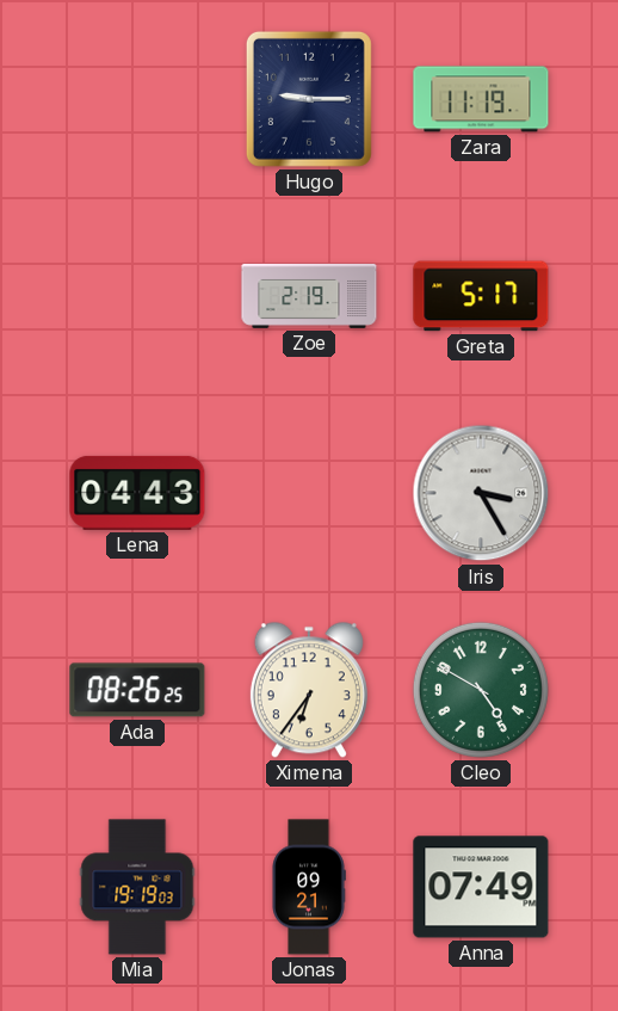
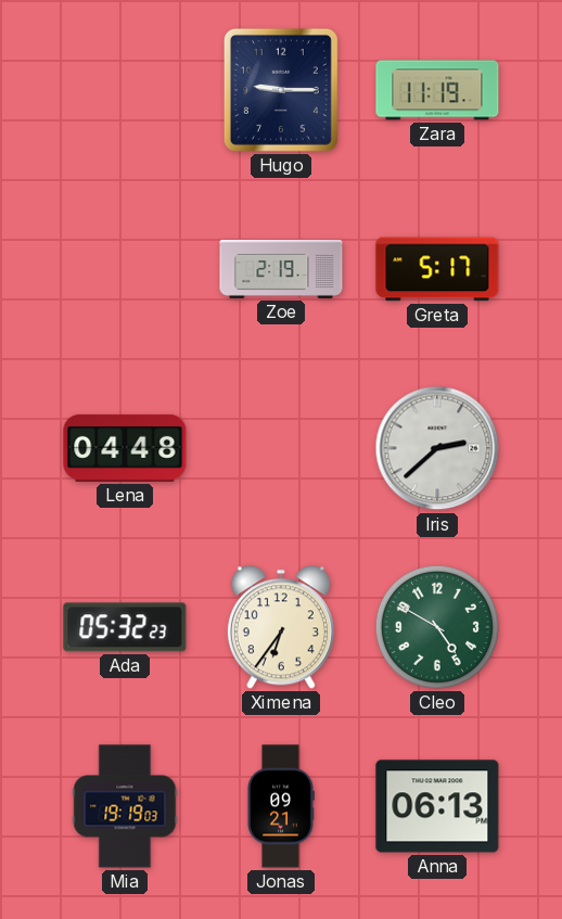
Lena: 04:43 -> 04:48
Iris: 3:25 -> 2:38
Ada: 08:26 -> 05:32
Anna: 07:49 -> 06:13
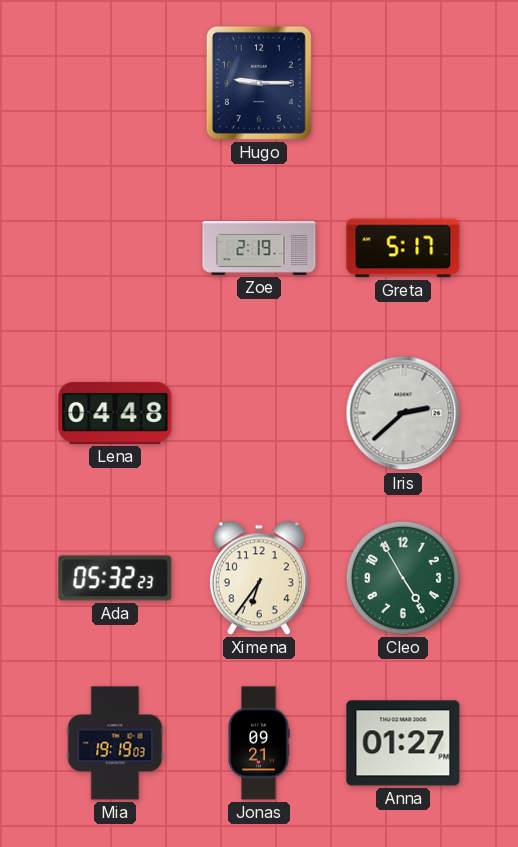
Zara: 11:19 -> none
Cleo: 4:50 -> 4:55
Anna: 06:13 -> 01:27
